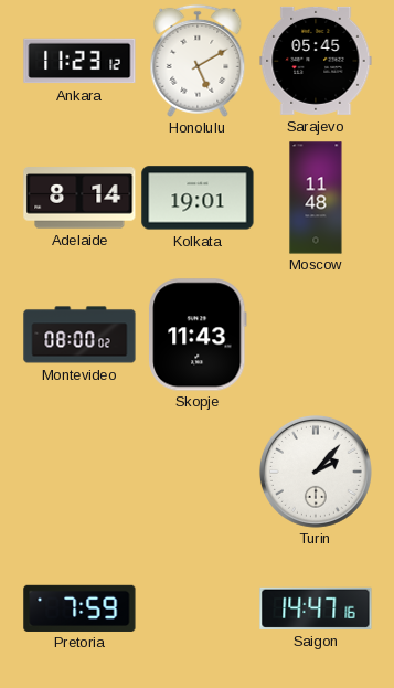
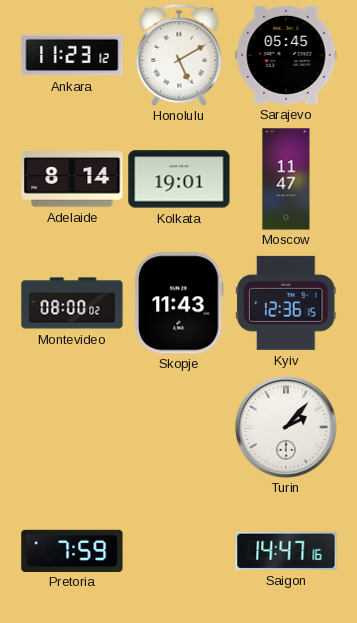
Moscow: 11:48 -> 11:47
Kyiv: none -> 12:36
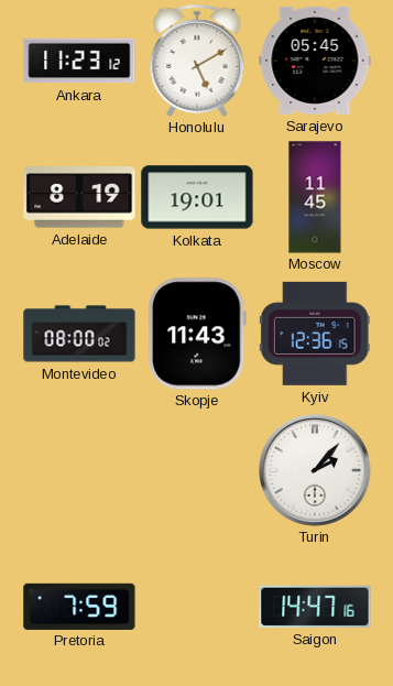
Adelaide: 8:14 -> 8:19
Moscow: 11:47 -> 11:45
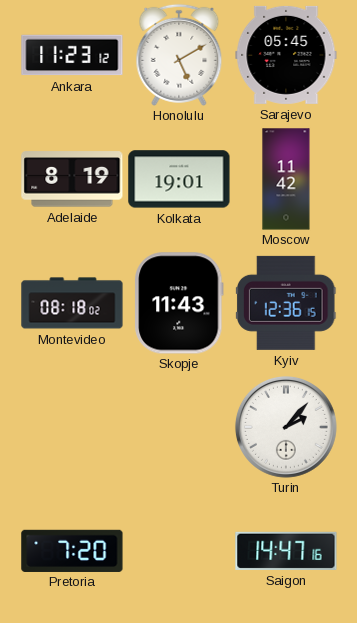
Moscow: 11:45 -> 11:42
Montevideo: 08:00 -> 08:18
Pretoria: 7:59 -> 7:20
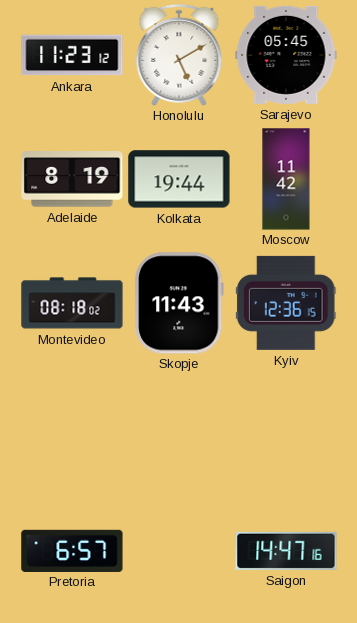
Kolkata: 19:01 -> 19:44
Turin: 2:07 -> none
Pretoria: 7:20 -> 6:57
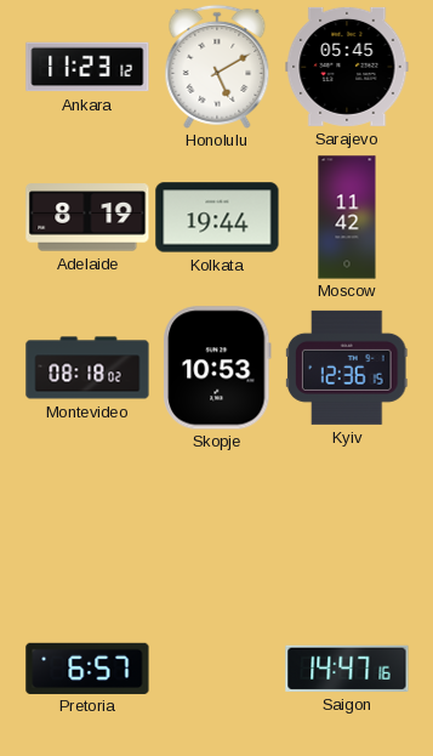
Skopje: 11:43 -> 10:53
